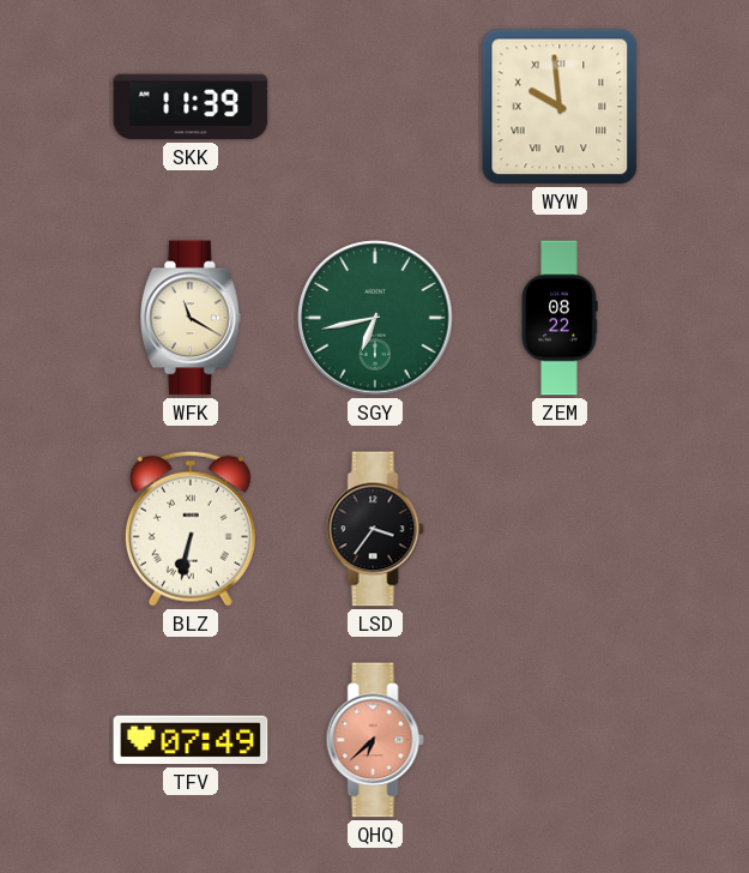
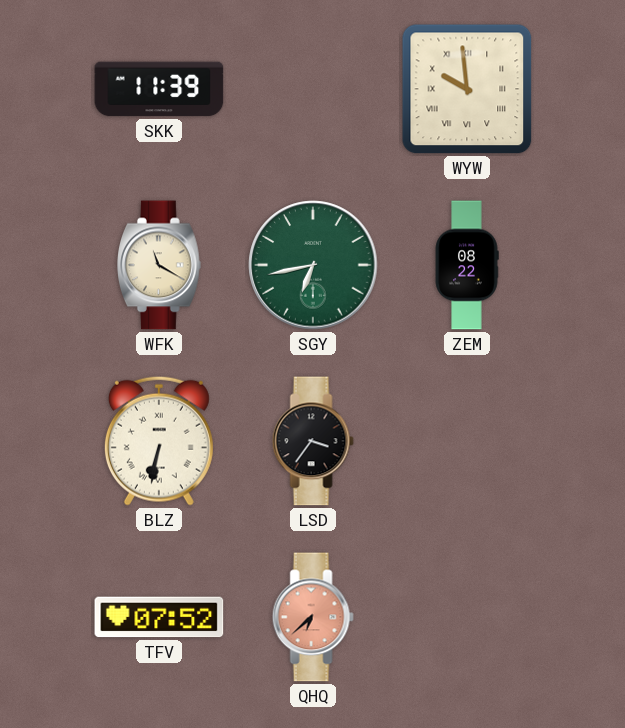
TFV: 07:49 -> 07:52
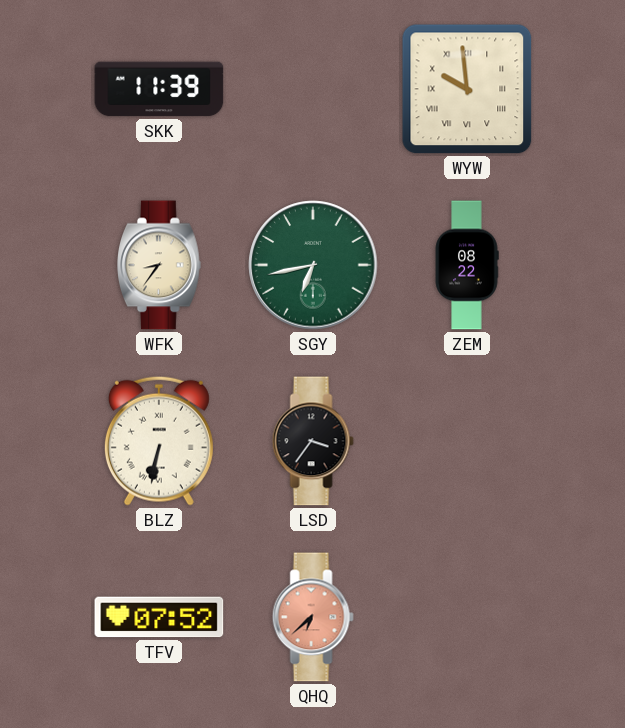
WFK: 11:20 -> 8:36
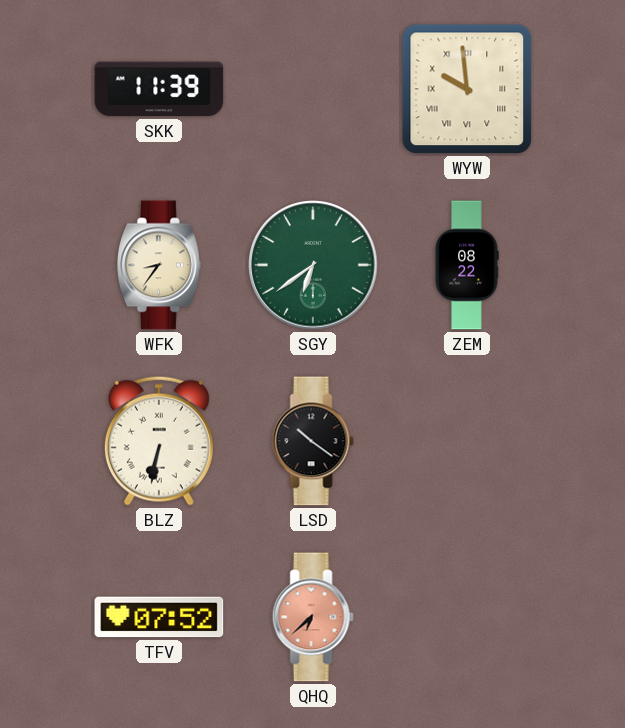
SGY: 6:43 -> 6:39
LSD: 3:36 -> 10:21
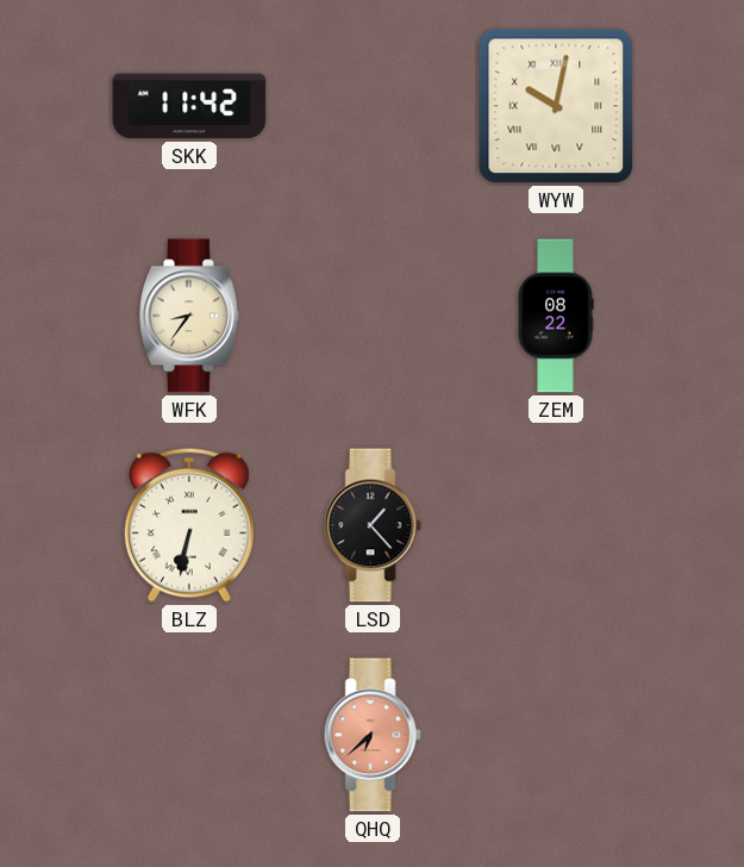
SKK: 11:39 -> 11:42
WYW: 9:59 -> 10:02
SGY: 6:39 -> none
LSD: 10:21 -> 1:23
TFV: 07:52 -> none
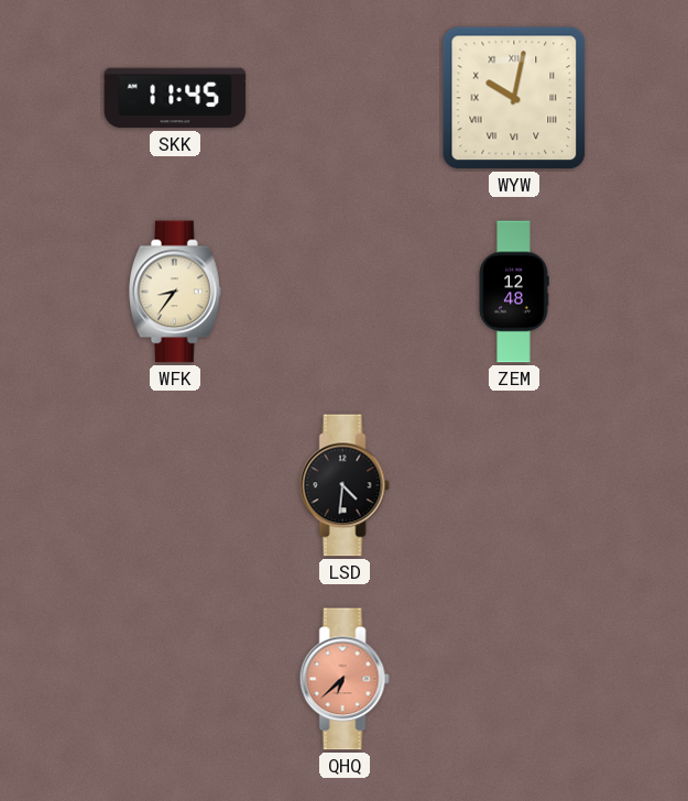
SKK: 11:42 -> 11:45
ZEM: 08:22 -> 12:48
BLZ: 6:32 -> none
LSD: 1:23 -> 4:31
